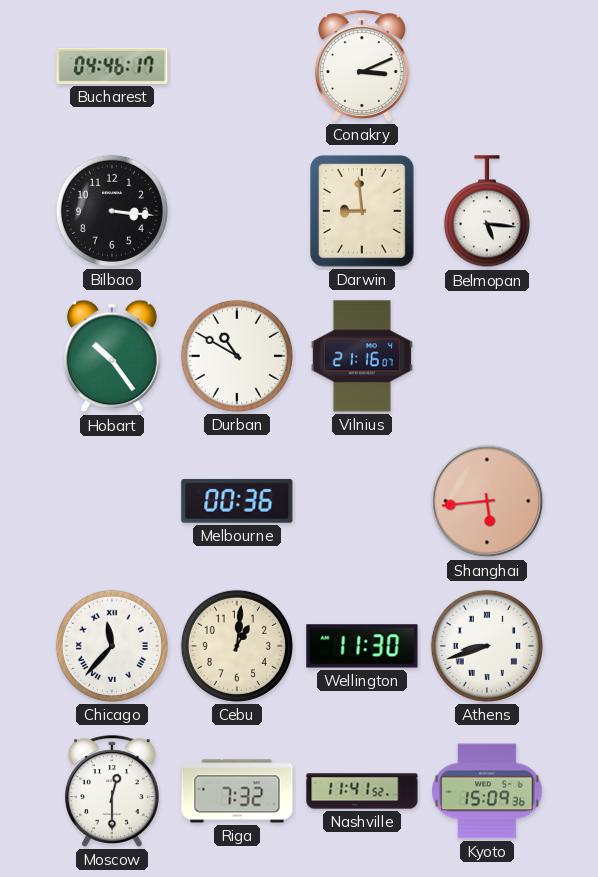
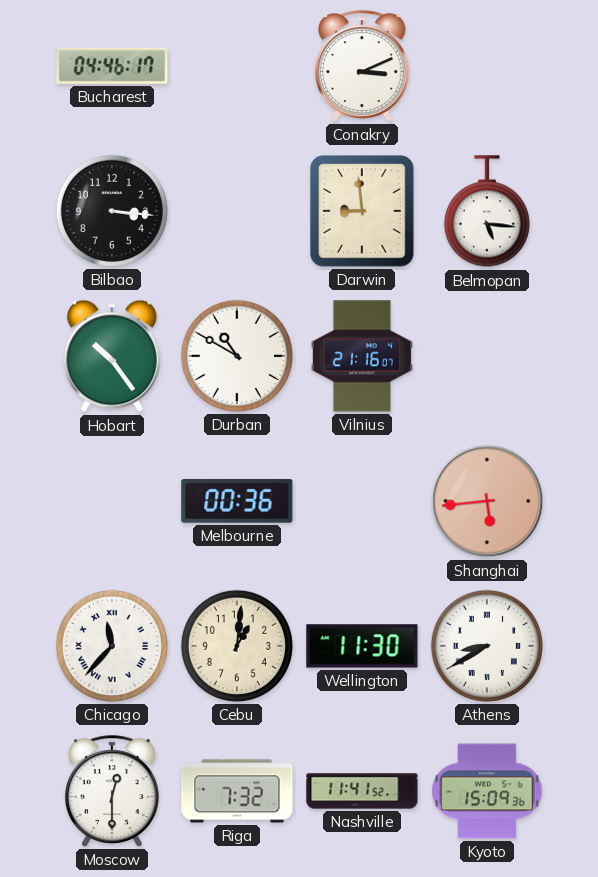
Athens: 8:42 -> 8:40
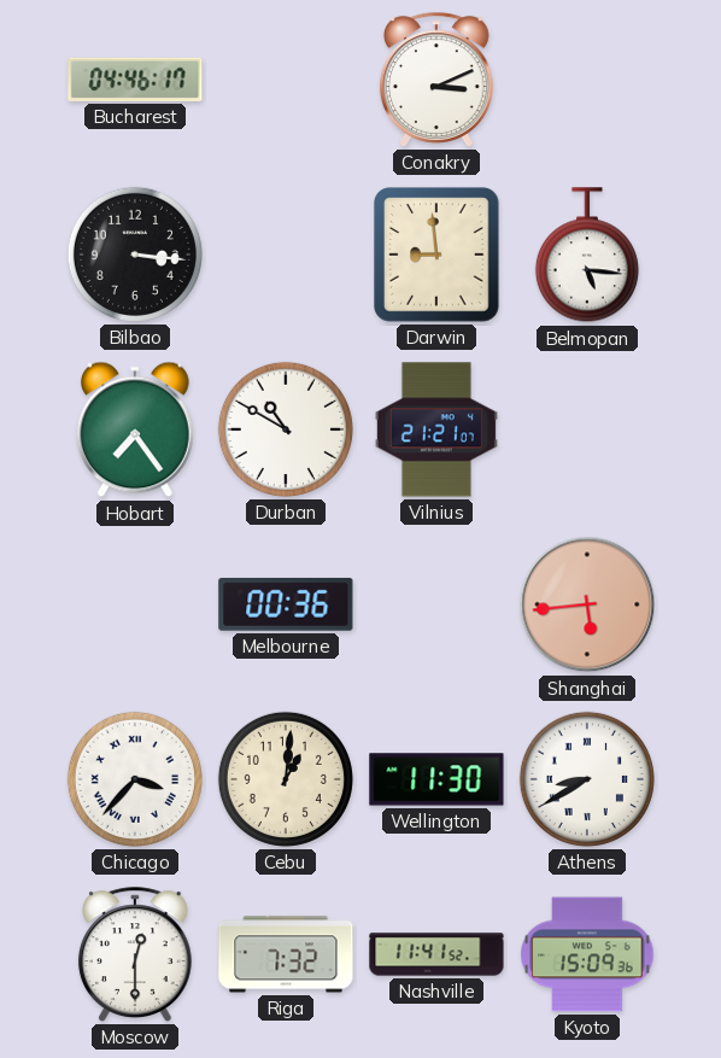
Hobart: 10:24 -> 7:24
Vilnius: 21:16 -> 21:21
Chicago: 11:37 -> 3:37
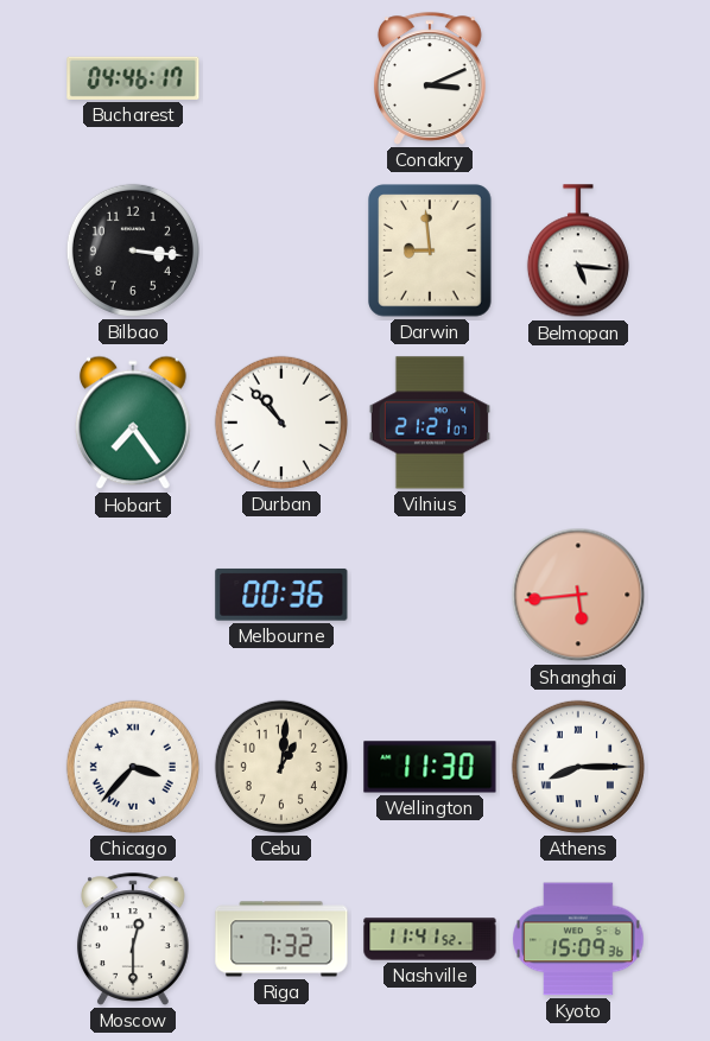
Durban: 10:50 -> 10:53
Athens: 8:40 -> 8:15
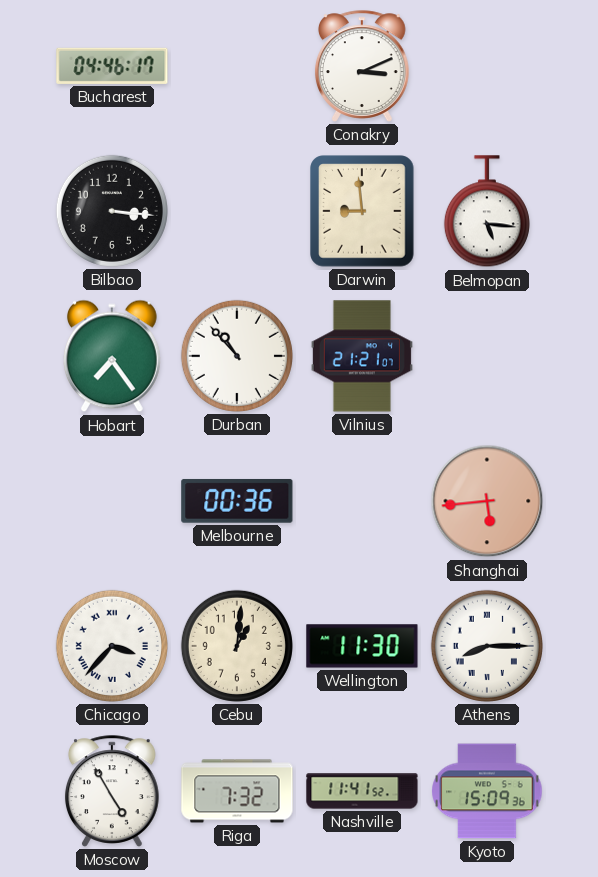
Moscow: 12:30 -> 4:55
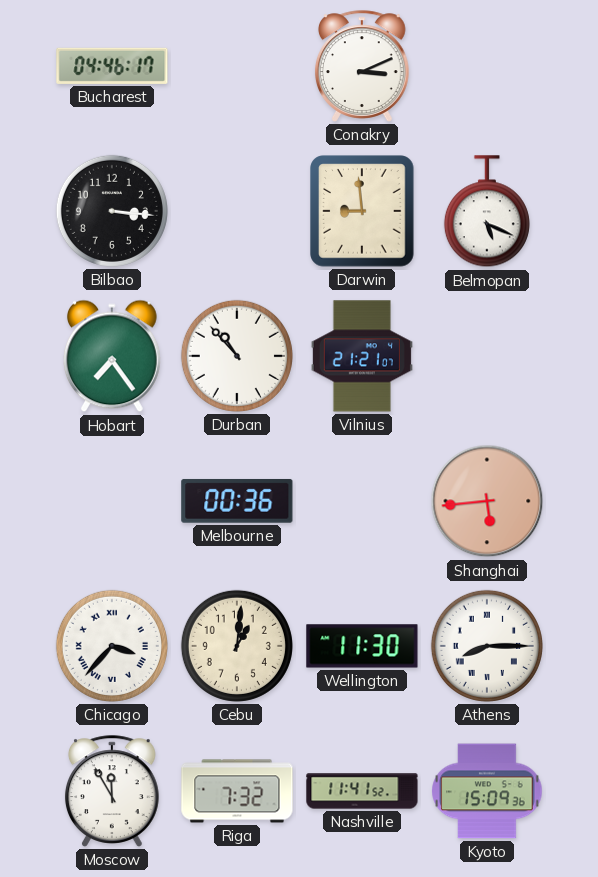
Belmopan: 5:16 -> 5:19
Moscow: 4:55 -> 11:55
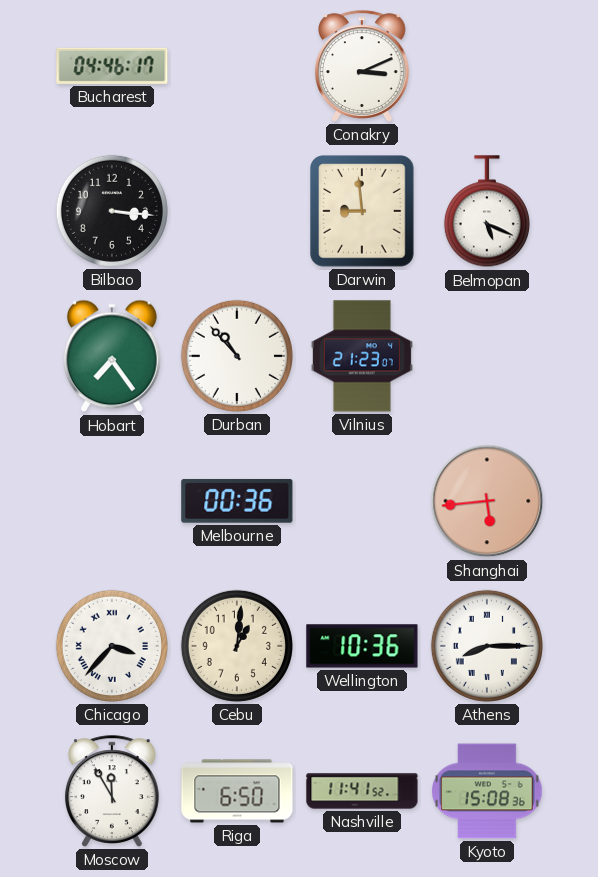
Vilnius: 21:21 -> 21:23
Wellington: 11:30 -> 10:36
Riga: 7:32 -> 6:50
Kyoto: 15:09 -> 15:08
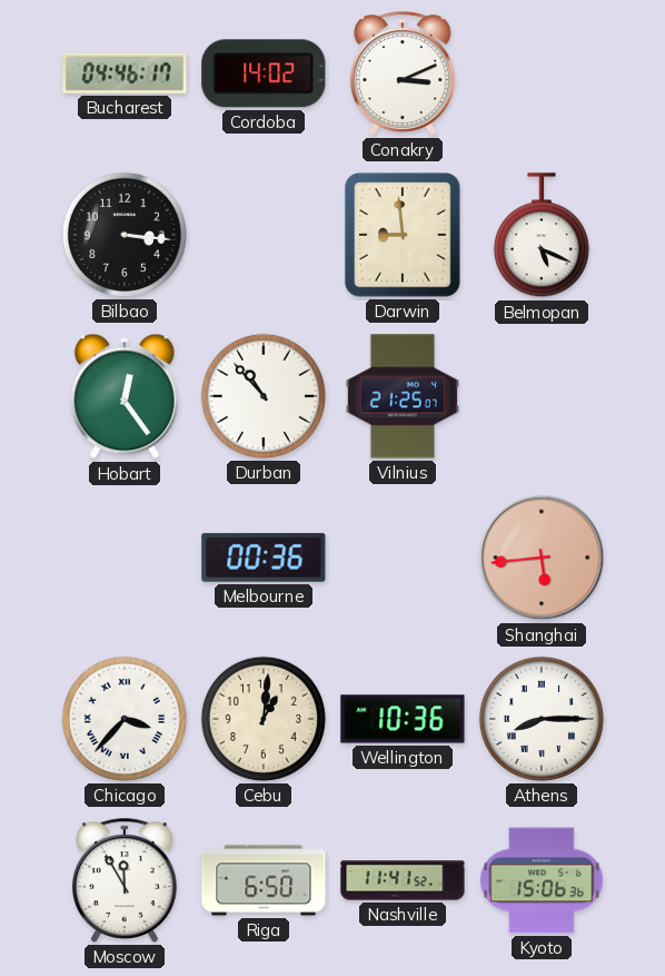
Cordoba: none -> 14:02
Hobart: 7:24 -> 12:24
Vilnius: 21:23 -> 21:25
Kyoto: 15:08 -> 15:06
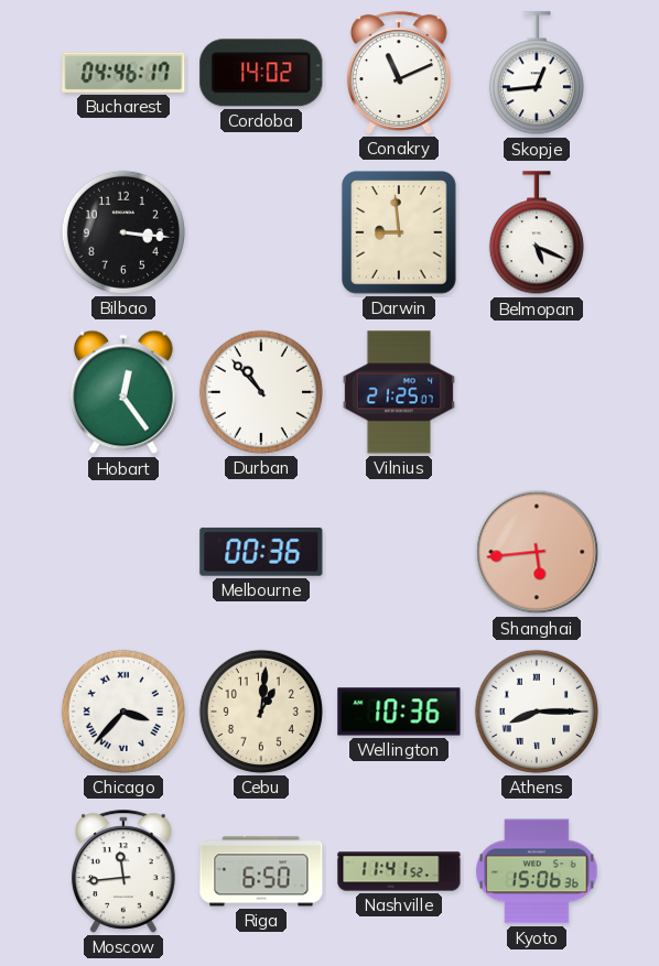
Conakry: 3:11 -> 11:11
Skopje: none -> 12:44
Moscow: 11:55 -> 11:44
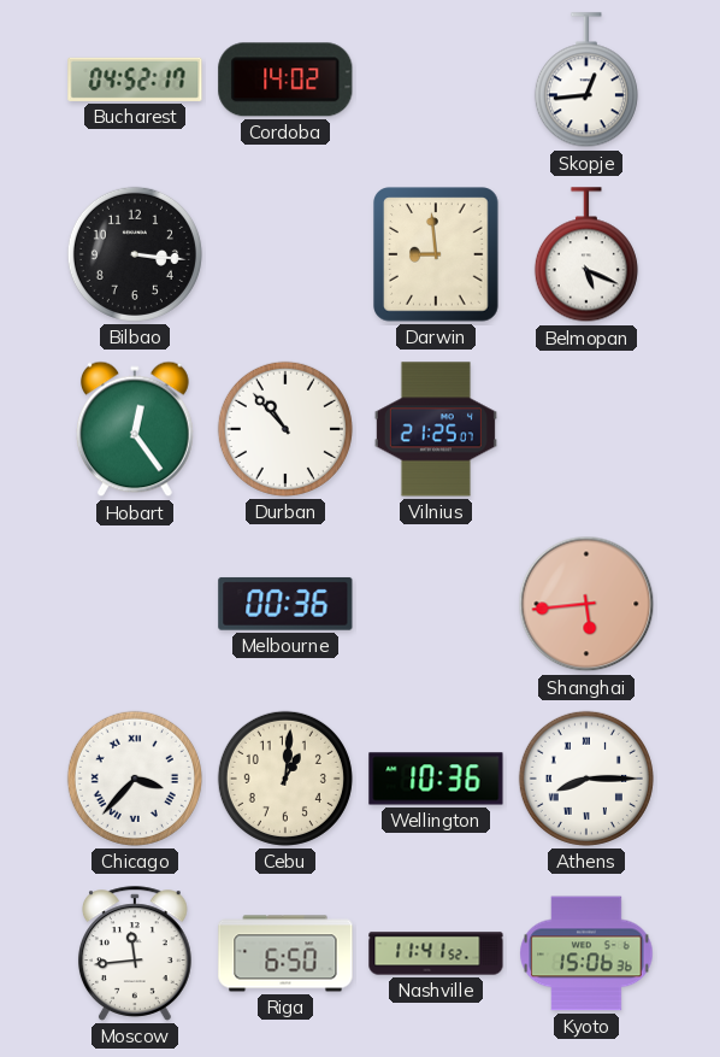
Bucharest: 04:46 -> 04:52
Conakry: 11:11 -> none
